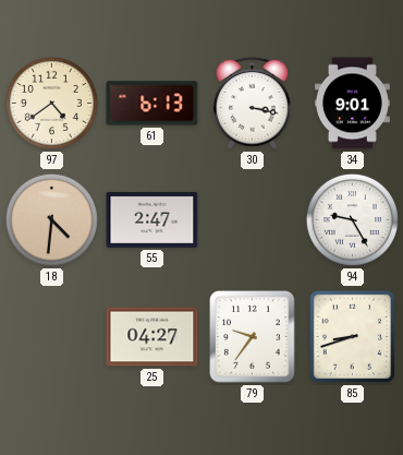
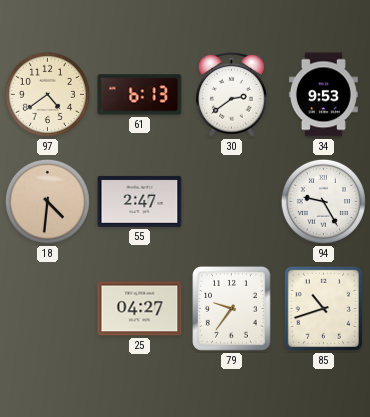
30: 3:17 -> 2:39
34: 9:01 -> 9:53
85: 8:42 -> 10:42
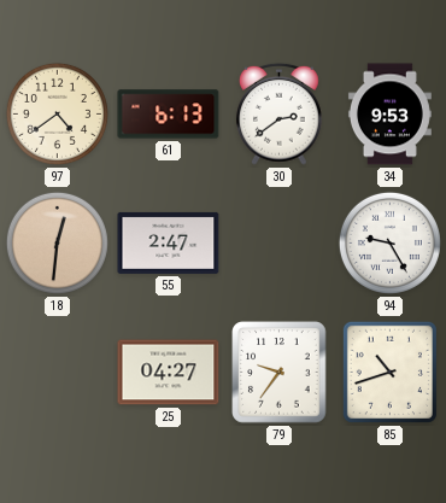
18: 4:31 -> 12:31
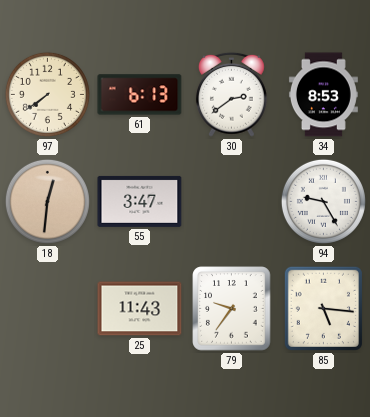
97: 4:39 -> 7:39
34: 9:53 -> 8:53
55: 2:47 -> 3:47
25: 04:27 -> 11:43
85: 10:42 -> 5:16
